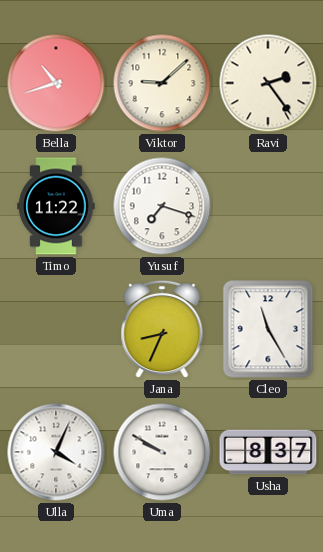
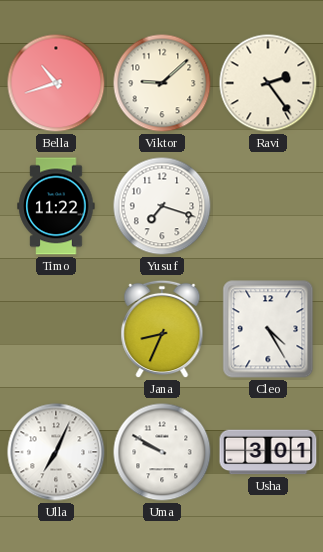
Cleo: 11:25 -> 4:25
Ulla: 4:04 -> 7:04
Usha: 8:37 -> 3:01
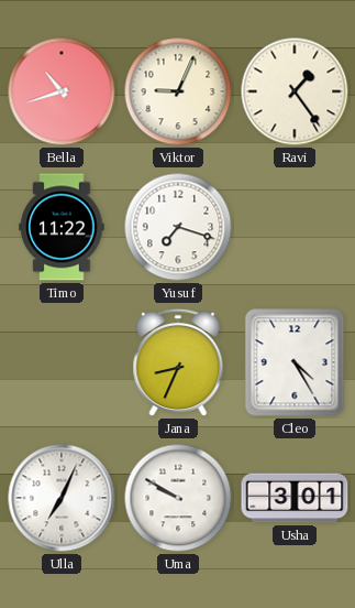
Viktor: 9:08 -> 9:04
Ravi: 2:24 -> 1:24
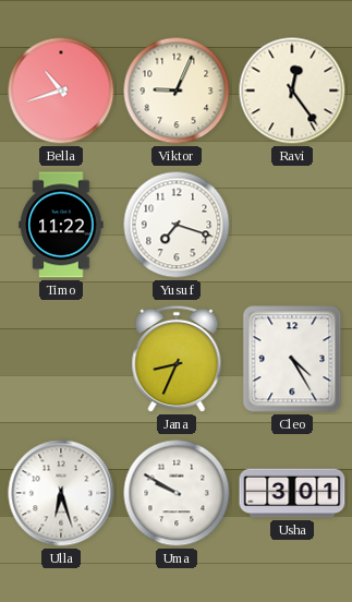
Ravi: 1:24 -> 12:24
Ulla: 7:04 -> 6:27
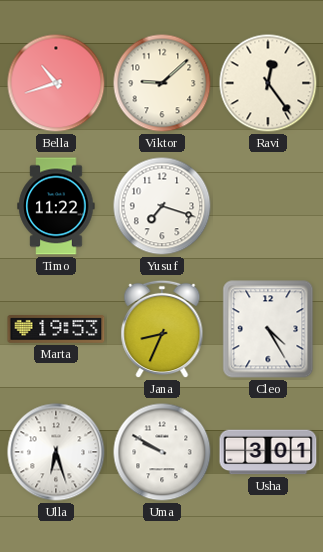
Viktor: 9:04 -> 9:08
Marta: none -> 19:53
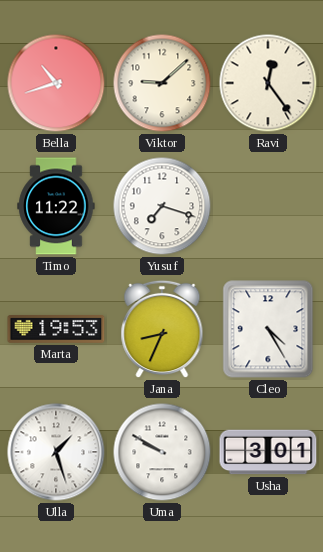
Ulla: 6:27 -> 1:27
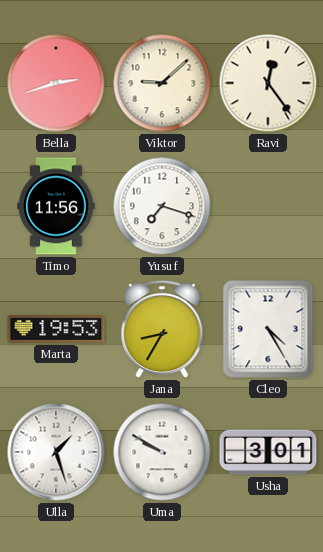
Bella: 10:42 -> 2:42
Timo: 11:22 -> 11:56
Jana: 8:34 -> 8:35
